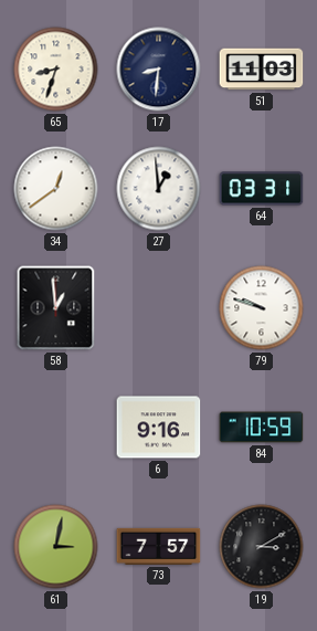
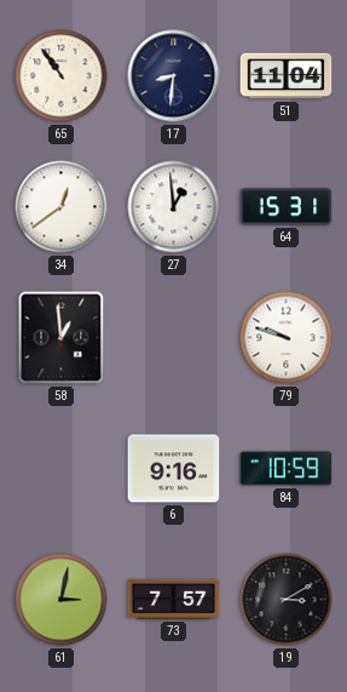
65: 8:33 -> 10:54
51: 11:03 -> 11:04
64: 03:31 -> 15:31
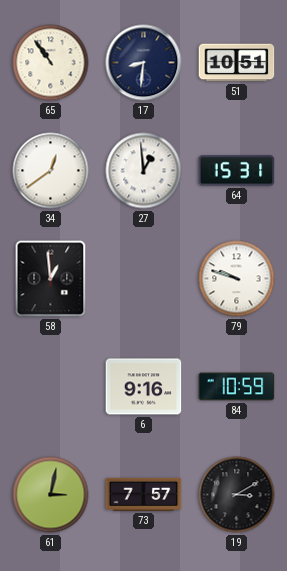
51: 11:04 -> 10:51
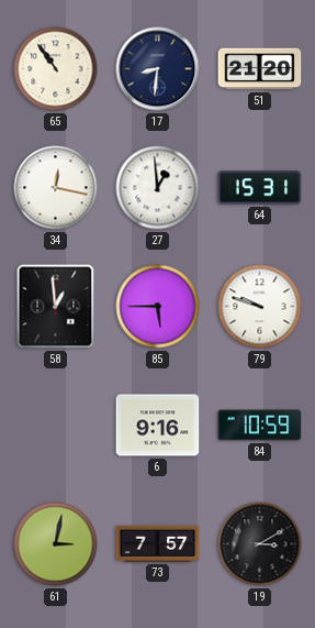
51: 10:51 -> 21:20
34: 12:39 -> 12:17
85: none -> 5:45
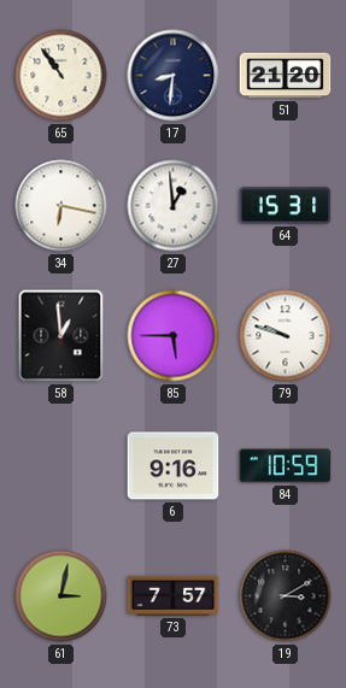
34: 12:17 -> 6:17
